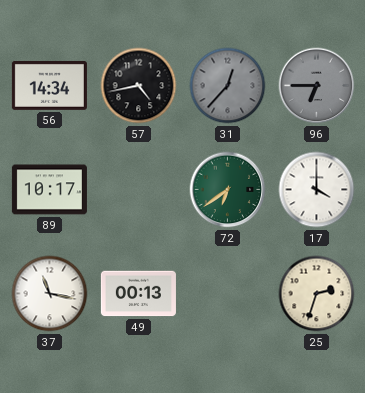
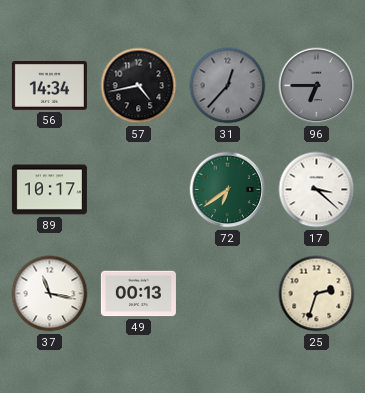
17: 4:00 -> 3:22
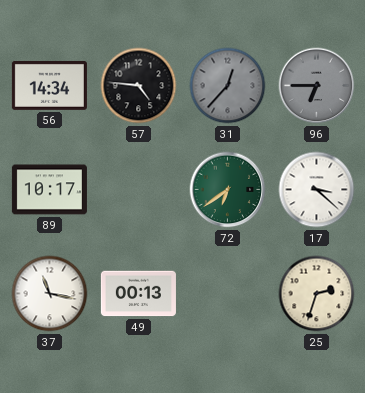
57: 4:43 -> 4:46
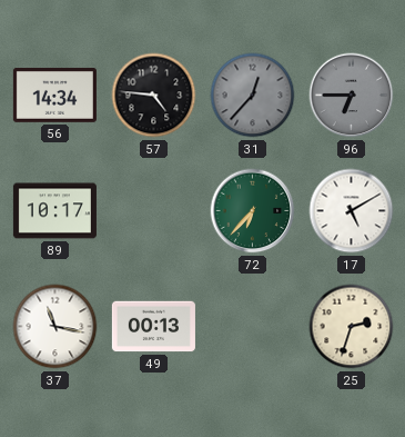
72: 6:39 -> 6:37
17: 3:22 -> 5:10
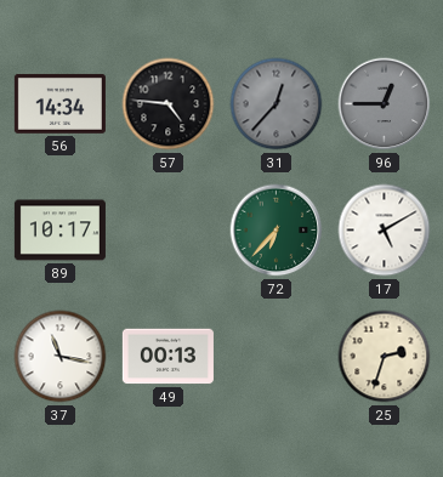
96: 6:45 -> 12:45
